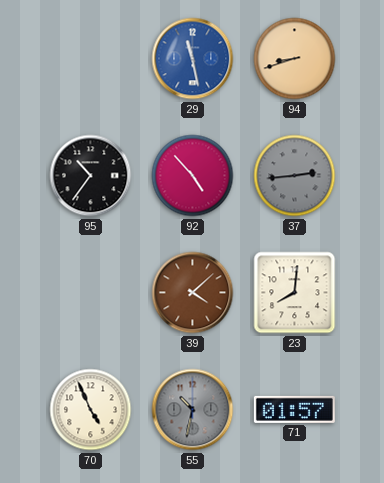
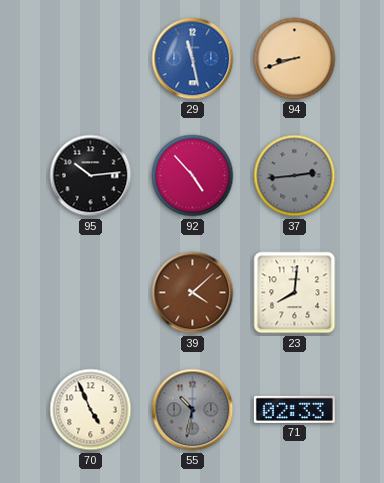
95: 10:36 -> 10:14
71: 01:57 -> 02:33
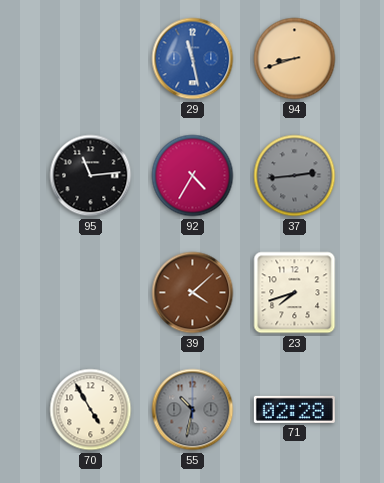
95: 10:14 -> 11:14
92: 4:53 -> 4:35
23: 8:01 -> 7:42
70: 4:56 -> 4:55
71: 02:33 -> 02:28
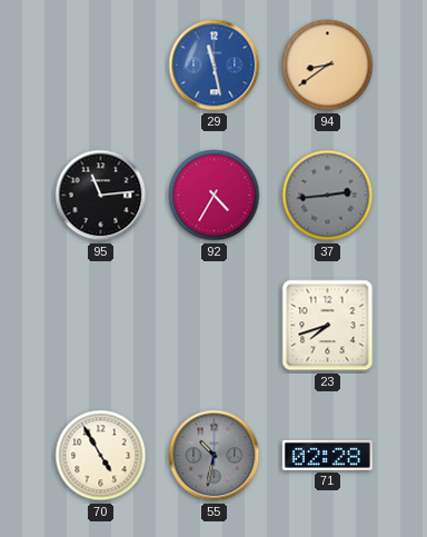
94: 8:42 -> 8:39
39: 4:08 -> none
